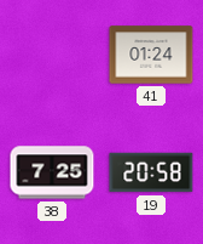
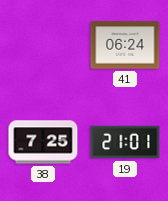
41: 01:24 -> 06:24
19: 20:58 -> 21:01
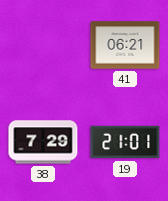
41: 06:24 -> 06:21
38: 7:25 -> 7:29
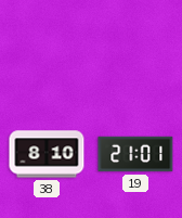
41: 06:21 -> none
38: 7:29 -> 8:10
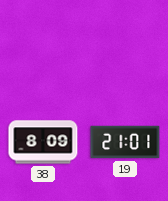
38: 8:10 -> 8:09
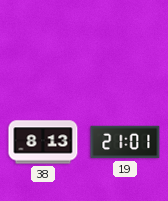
38: 8:09 -> 8:13
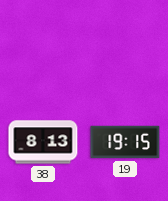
19: 21:01 -> 19:15
